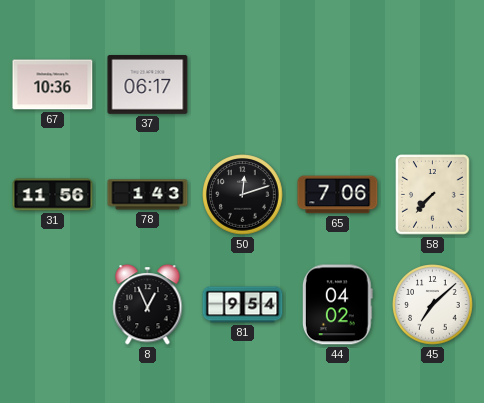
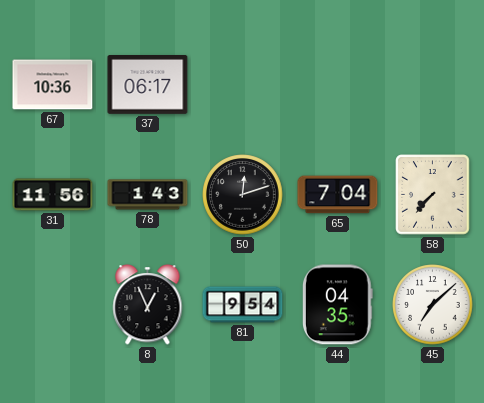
65: 7:06 -> 7:04
44: 04:02 -> 04:35
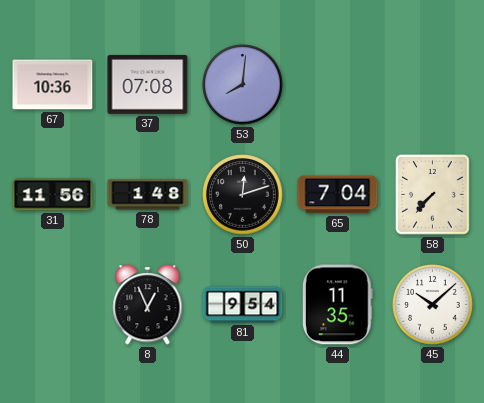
37: 06:17 -> 07:08
53: none -> 8:01
78: 1:43 -> 1:48
44: 04:35 -> 11:35
45: 7:08 -> 10:08
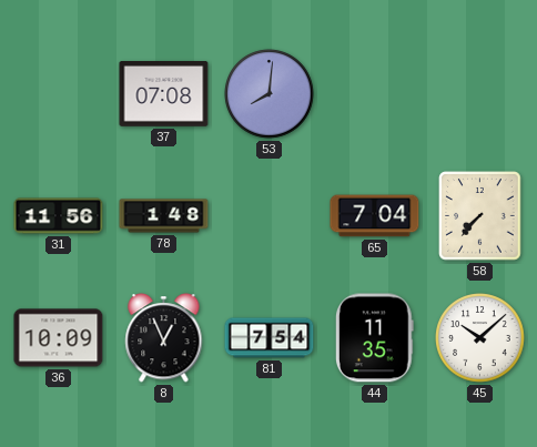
67: 10:36 -> none
50: 12:12 -> none
36: none -> 10:09
81: 9:54 -> 7:54
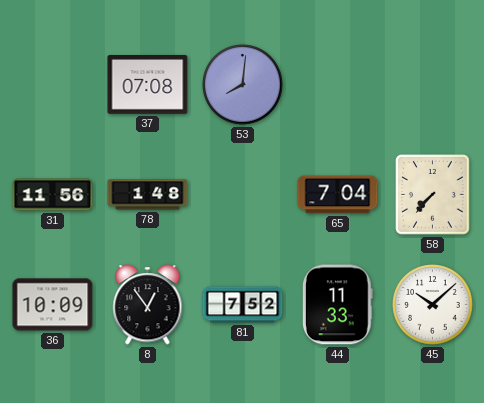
8: 12:56 -> 12:54
81: 7:54 -> 7:52
44: 11:35 -> 11:33
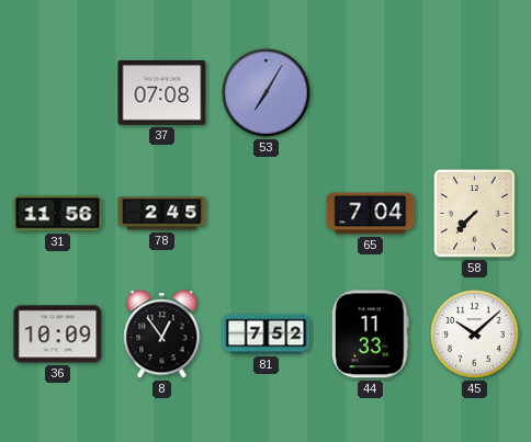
53: 8:01 -> 7:05
78: 1:48 -> 2:45
